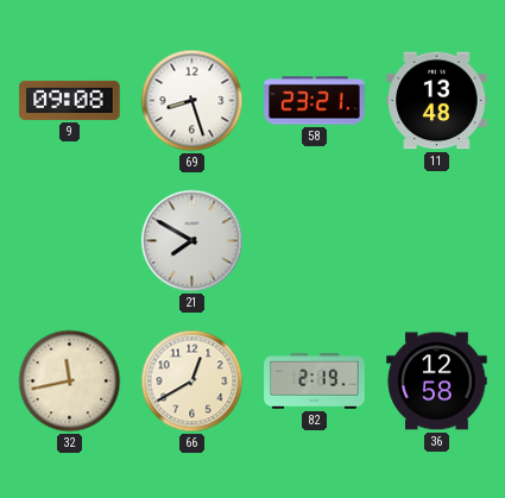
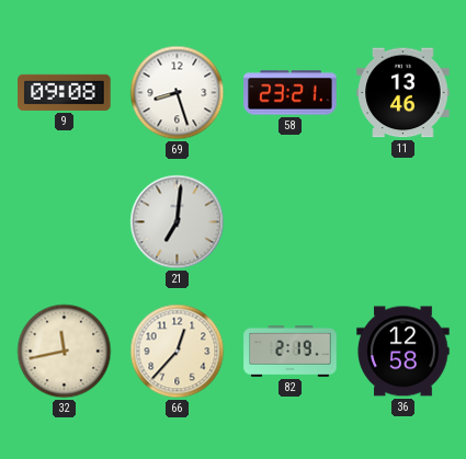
11: 13:48 -> 13:46
21: 7:50 -> 7:01
66: 12:40 -> 12:37
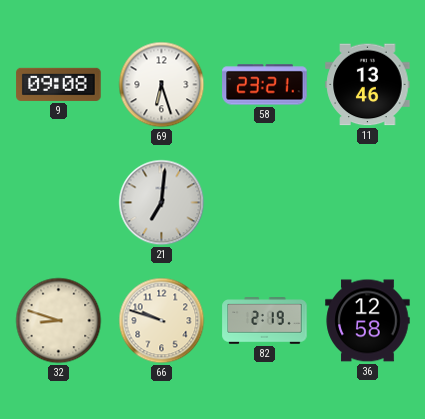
69: 8:27 -> 6:27
32: 11:43 -> 8:48
66: 12:37 -> 9:48
